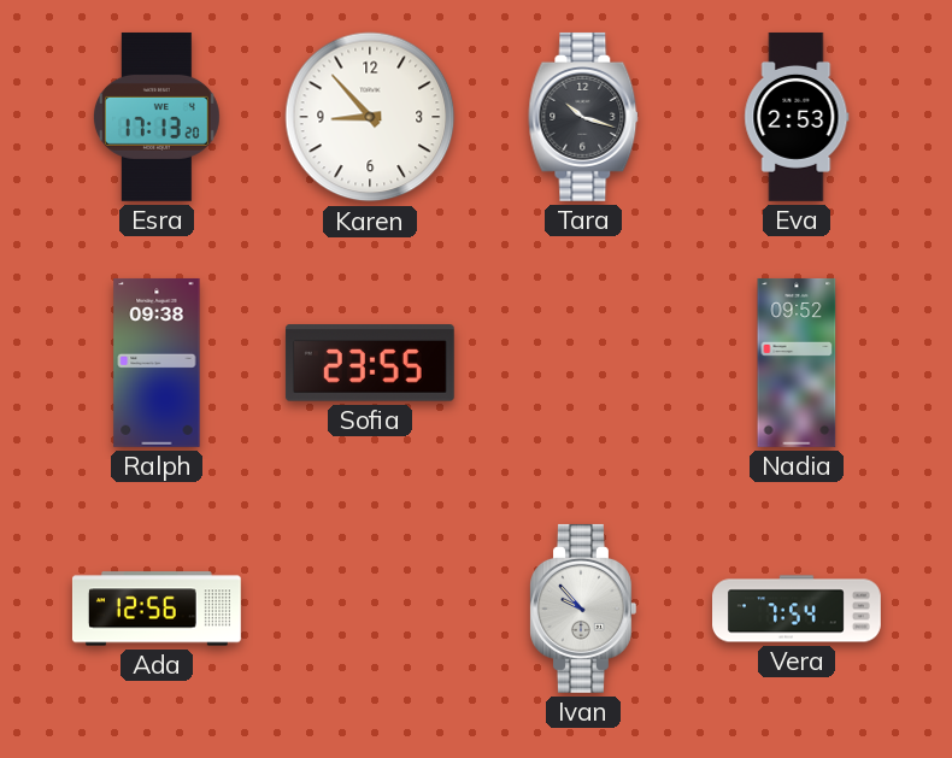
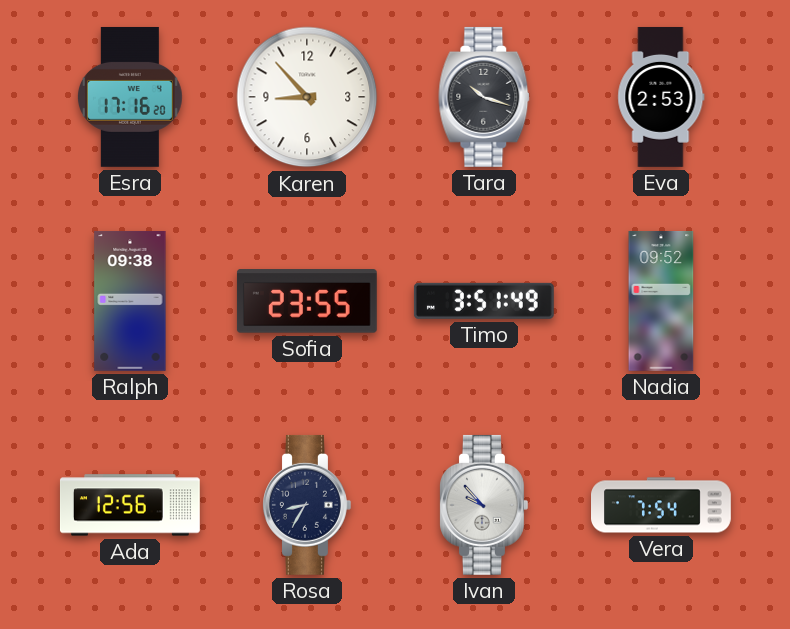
Esra: 17:13 -> 17:16
Timo: none -> 3:51
Rosa: none -> 8:35
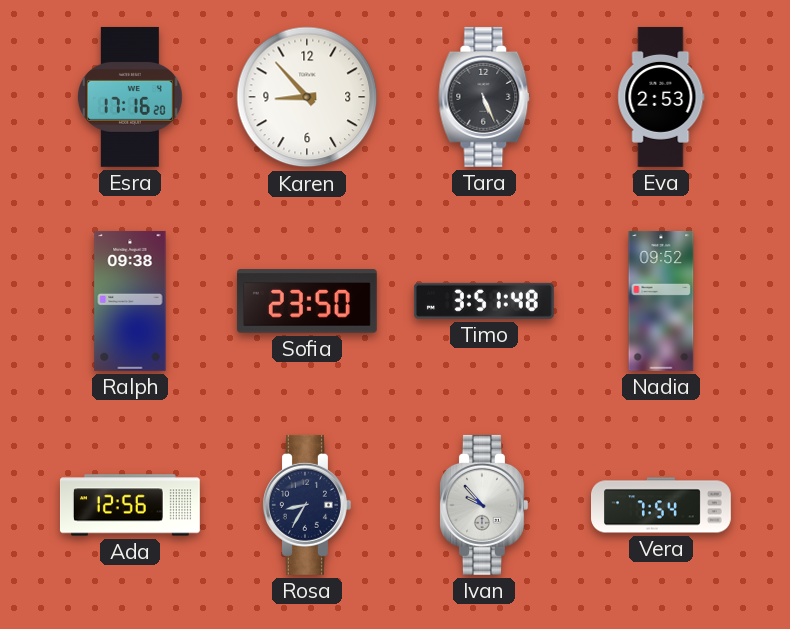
Tara: 10:18 -> 5:26
Sofia: 23:55 -> 23:50
Timo: 3:51:49 -> 3:51:48
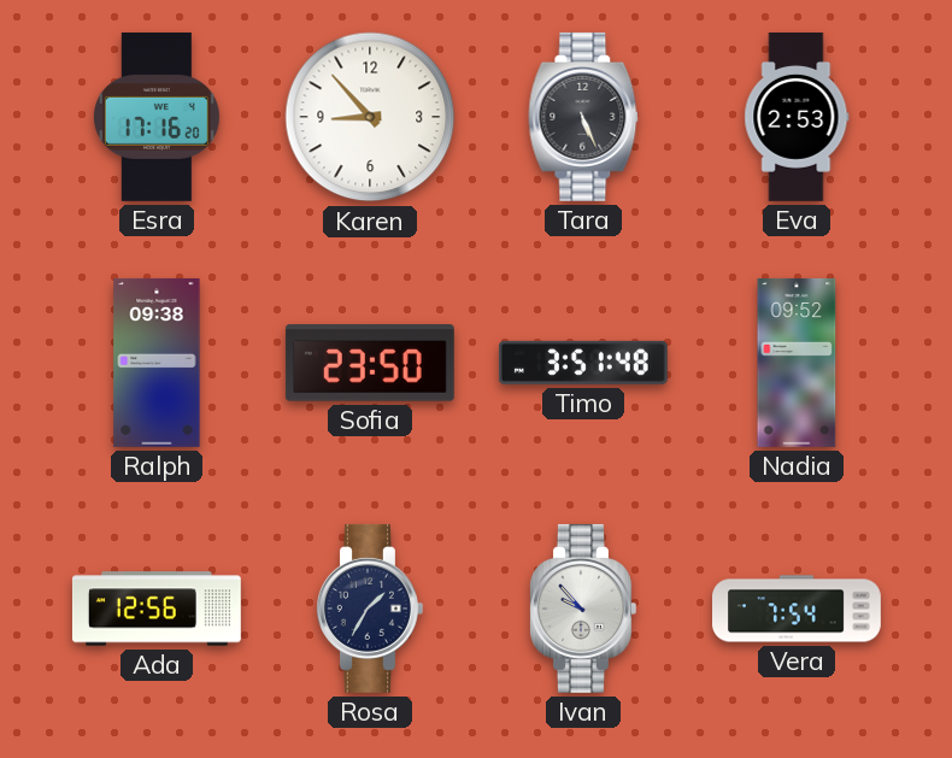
Rosa: 8:35 -> 1:35
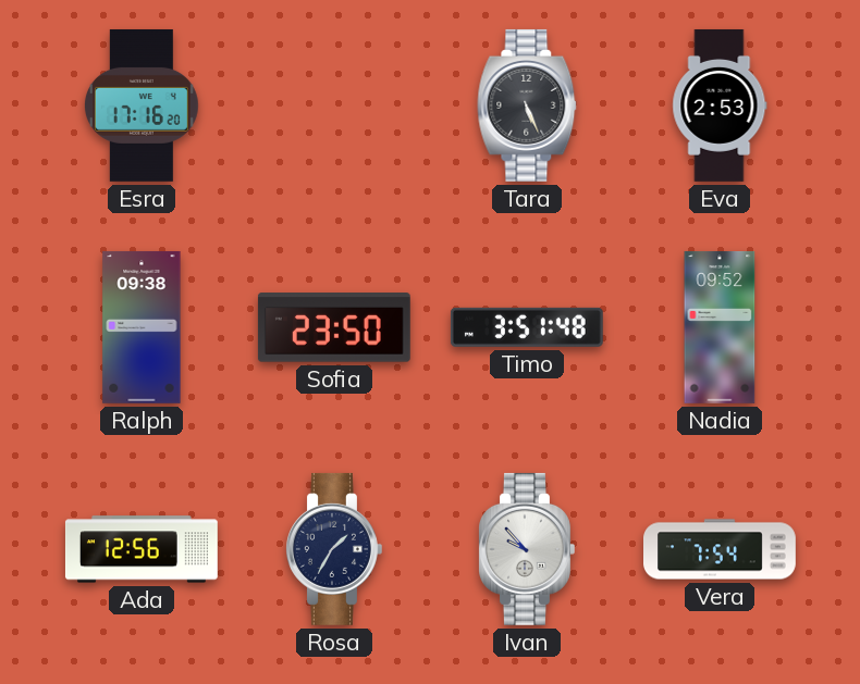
Karen: 8:53 -> none
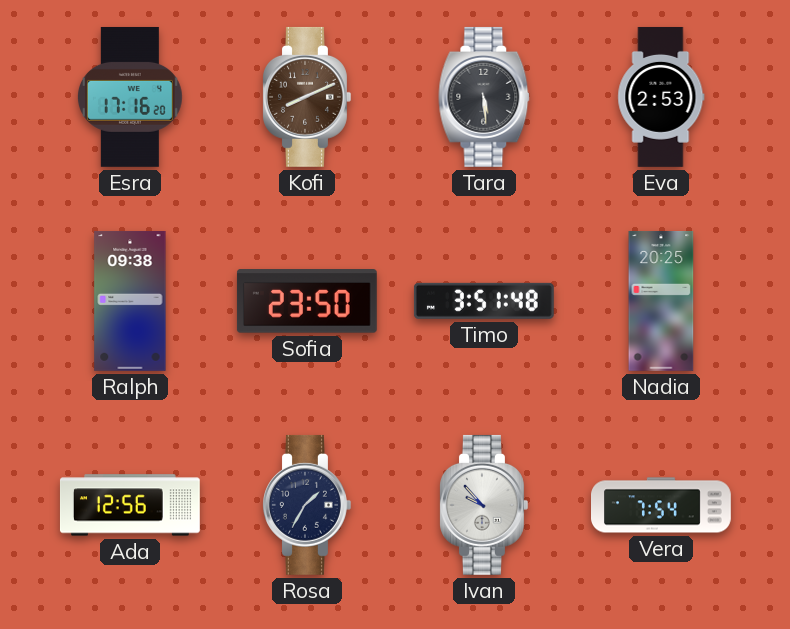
Kofi: none -> 8:11
Tara: 5:26 -> 5:29
Nadia: 09:52 -> 20:25
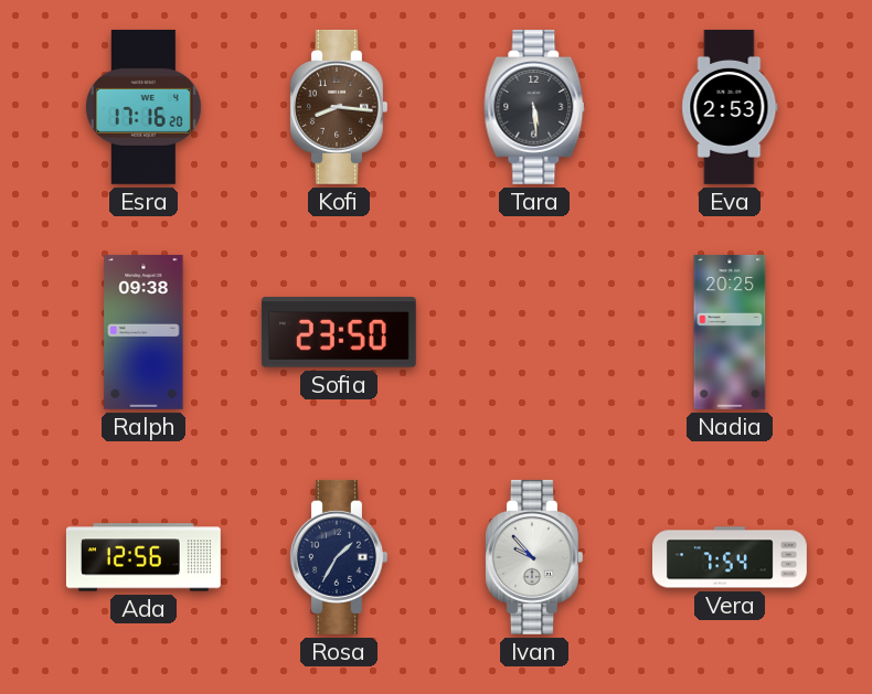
Kofi: 8:11 -> 8:16
Timo: 3:51 -> none
